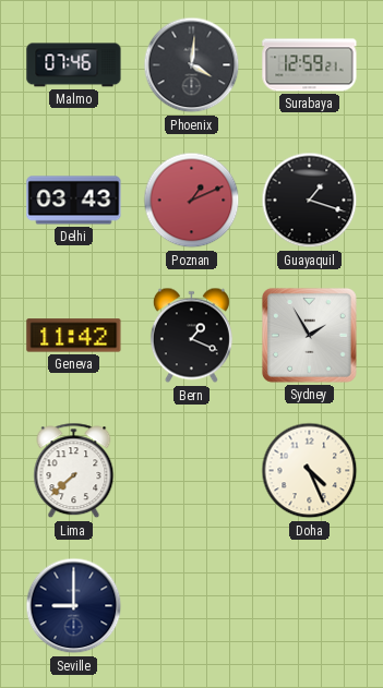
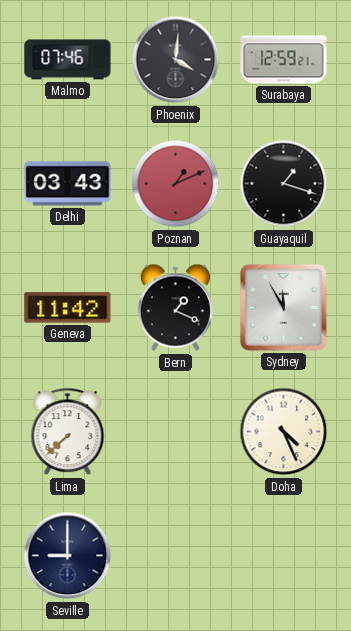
Sydney: 1:55 -> 11:55
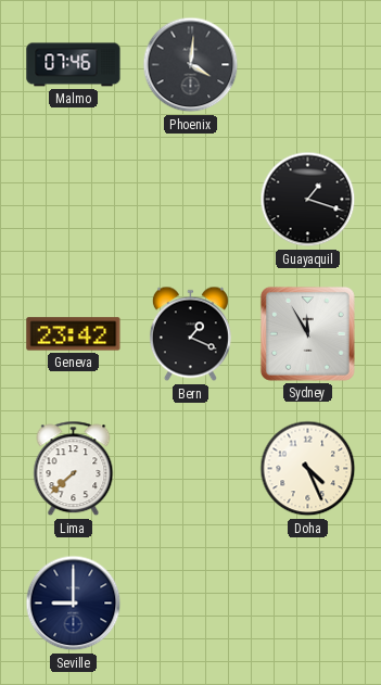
Surabaya: 12:59 -> none
Delhi: 03:43 -> none
Poznan: 1:11 -> none
Geneva: 11:42 -> 23:42
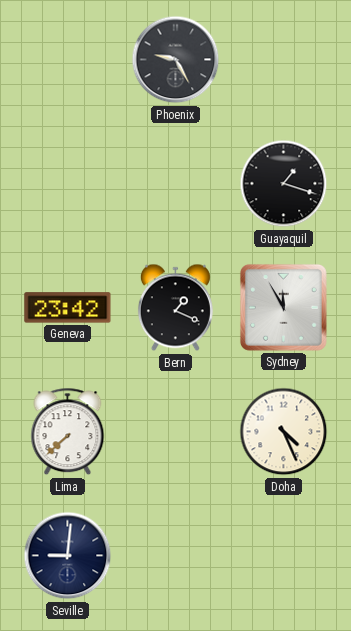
Malmo: 07:46 -> none
Phoenix: 4:01 -> 9:25
Seville: 9:00 -> 9:01
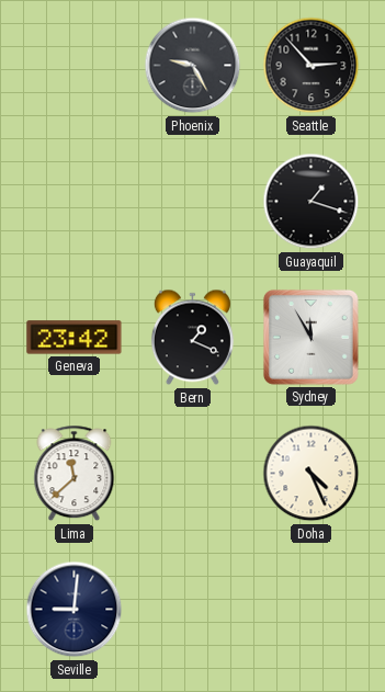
Seattle: none -> 2:53
Lima: 7:38 -> 11:38
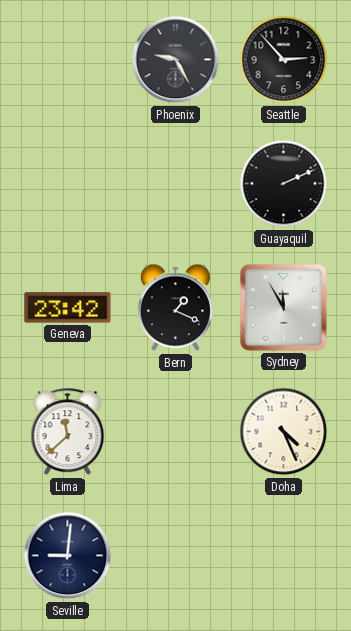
Guayaquil: 1:18 -> 2:11
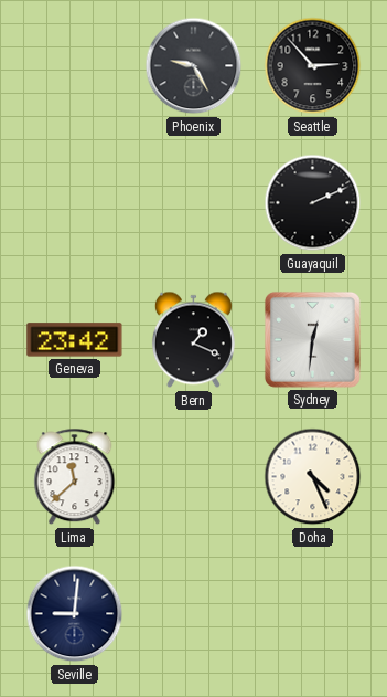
Sydney: 11:55 -> 12:31
